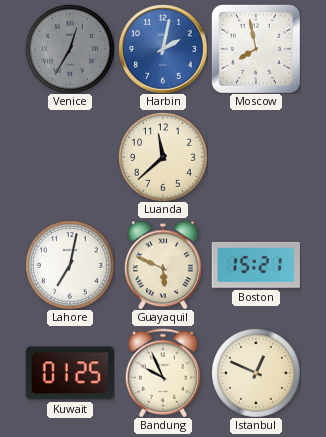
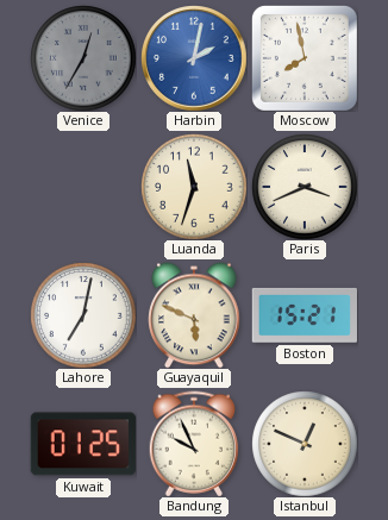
Luanda: 11:38 -> 11:33
Paris: none -> 3:41
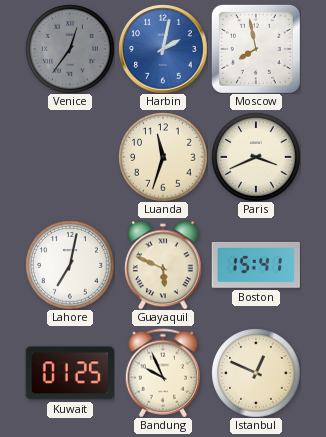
Venice: 12:35 -> 12:36
Boston: 15:21 -> 15:41
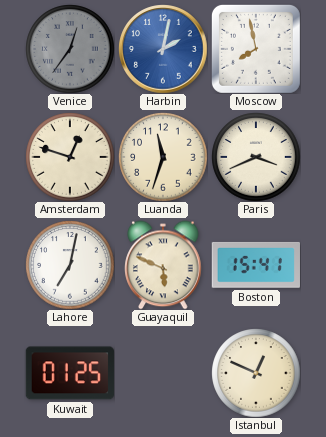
Amsterdam: none -> 12:48
Bandung: 9:56 -> none
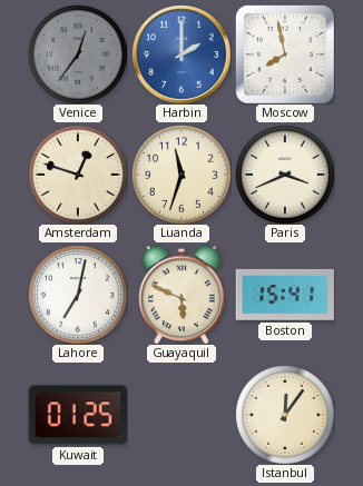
Harbin: 2:02 -> 2:00
Istanbul: 12:49 -> 12:06
